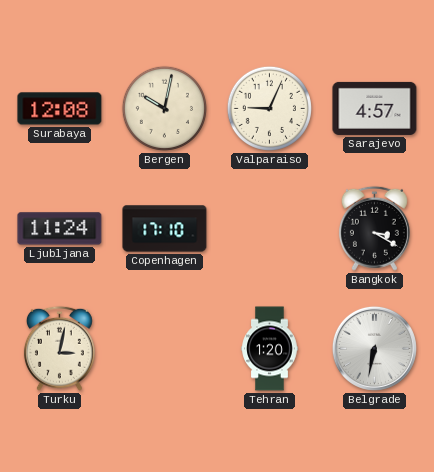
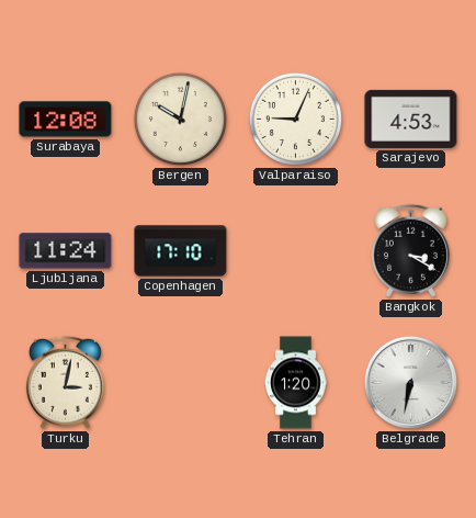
Sarajevo: 4:57 -> 4:53
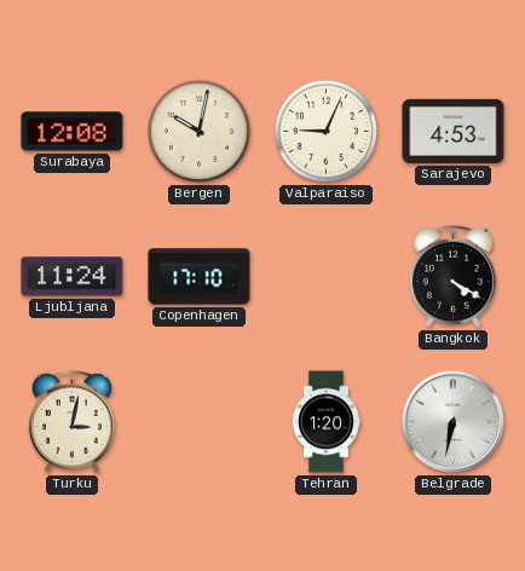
Bangkok: 3:20 -> 4:20
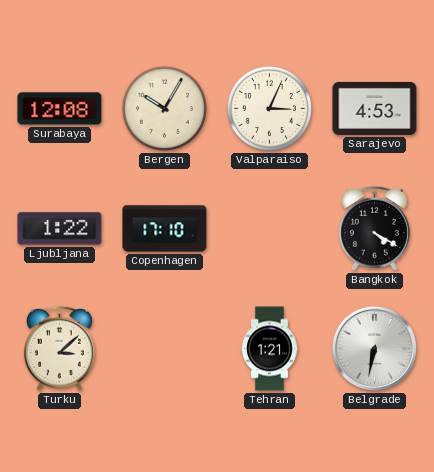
Bergen: 10:02 -> 10:05
Valparaiso: 9:04 -> 3:04
Ljubljana: 11:24 -> 1:22
Turku: 3:02 -> 3:08
Tehran: 1:20 -> 1:21
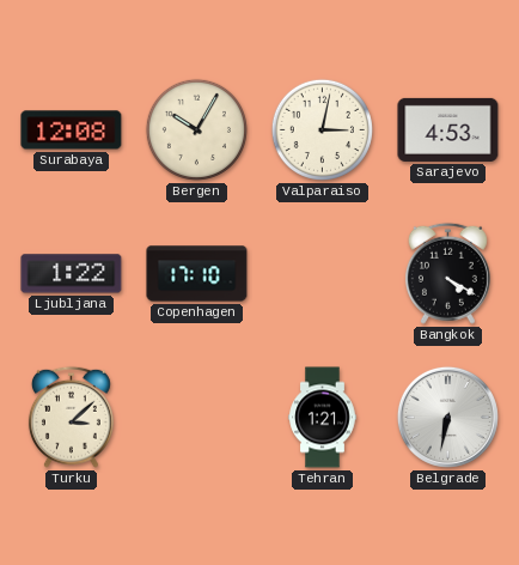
Valparaiso: 3:04 -> 3:02
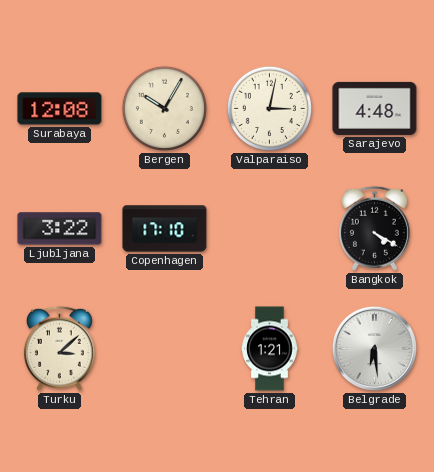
Sarajevo: 4:53 -> 4:48
Ljubljana: 1:22 -> 3:22
Belgrade: 6:32 -> 6:29
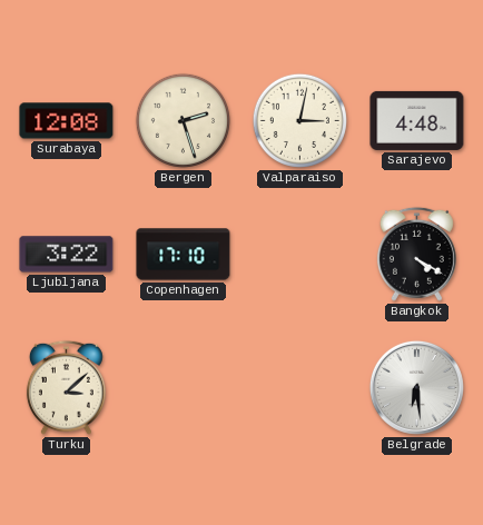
Bergen: 10:05 -> 2:27
Tehran: 1:21 -> none
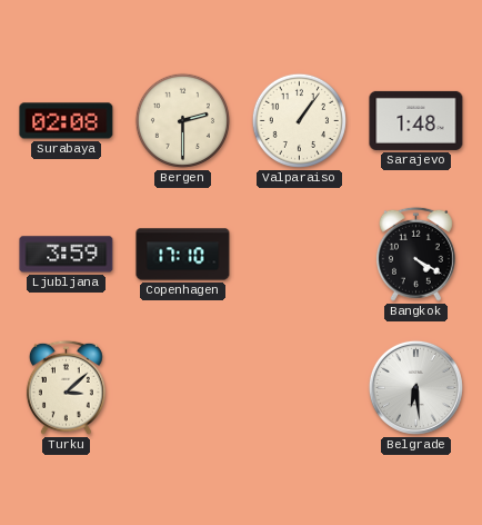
Surabaya: 12:08 -> 02:08
Bergen: 2:27 -> 2:30
Valparaiso: 3:02 -> 1:06
Sarajevo: 4:48 -> 1:48
Ljubljana: 3:22 -> 3:59
